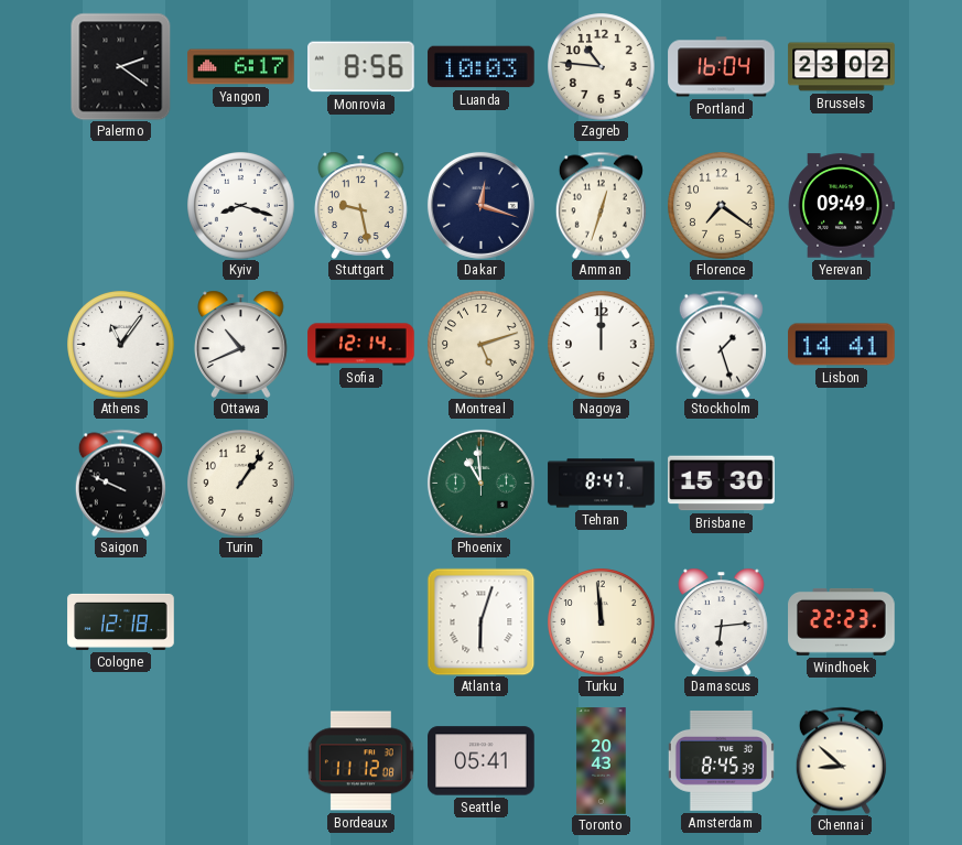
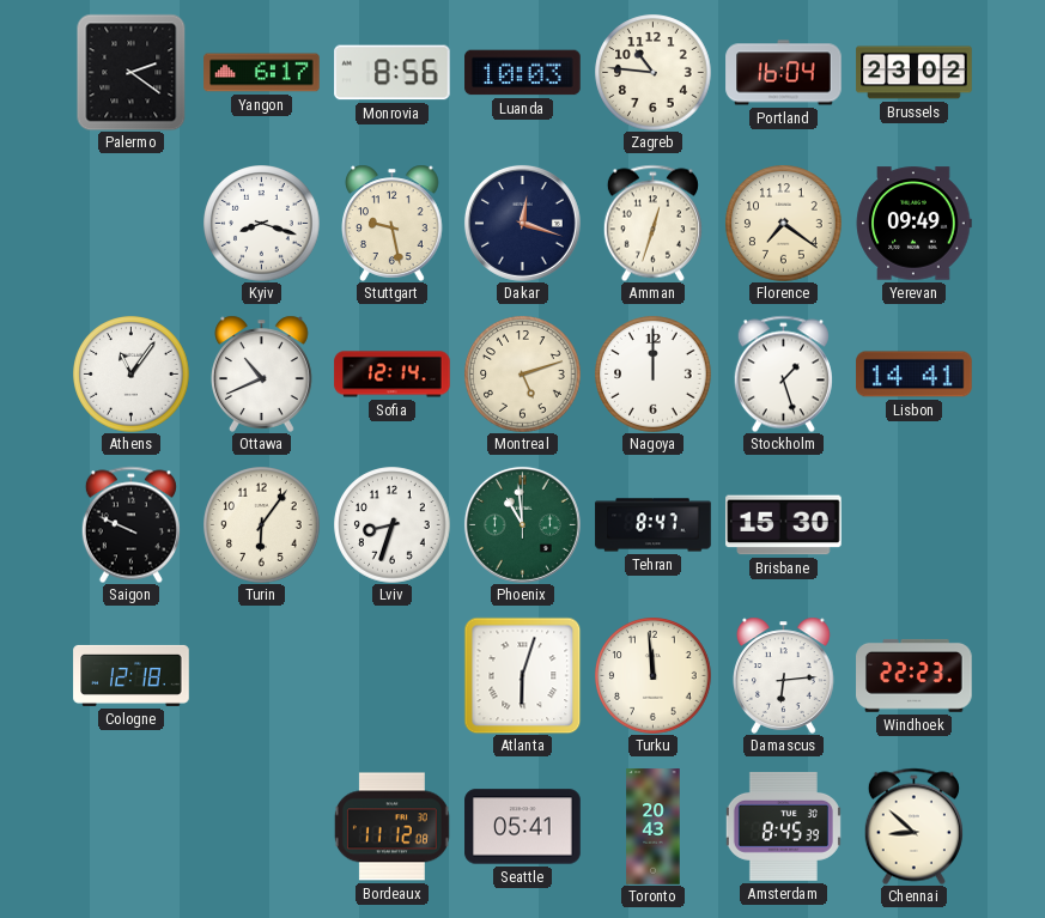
Turin: 1:06 -> 6:06
Lviv: none -> 8:33
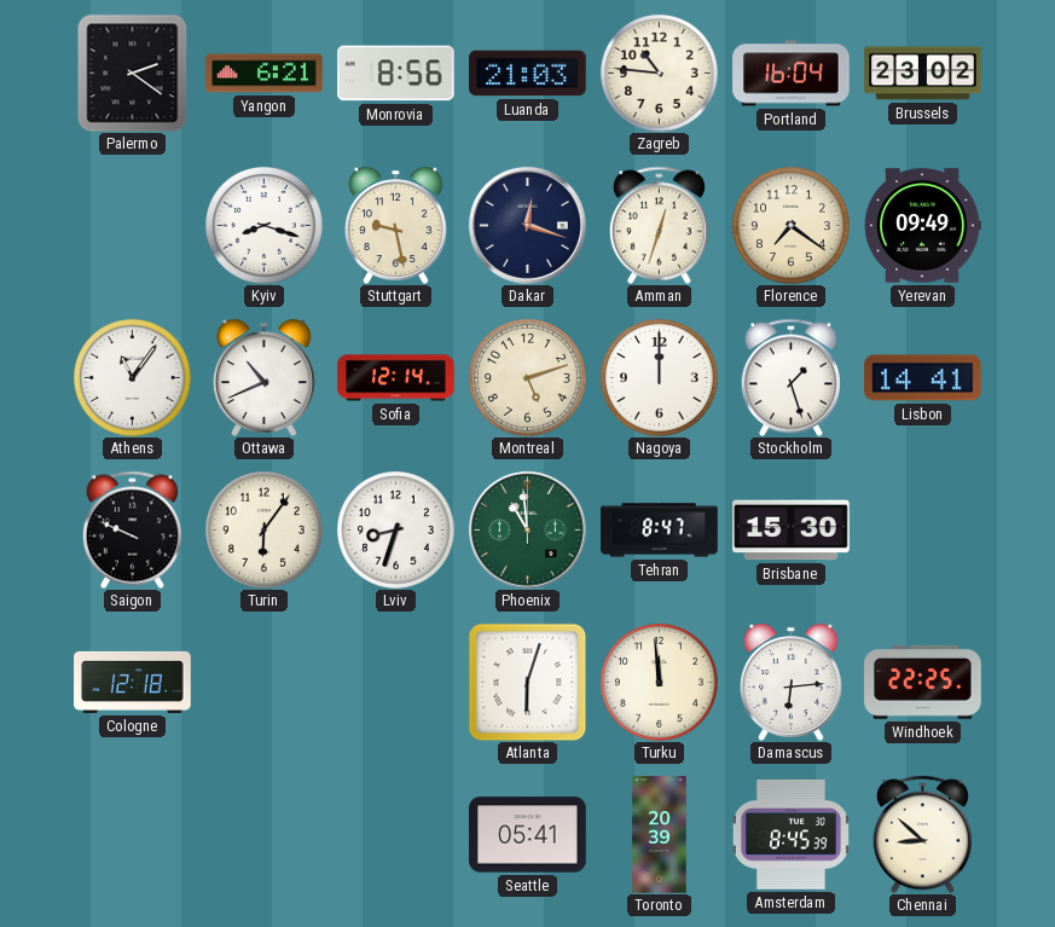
Yangon: 6:17 -> 6:21
Luanda: 10:03 -> 21:03
Windhoek: 22:23 -> 22:25
Bordeaux: 11:12 -> none
Toronto: 20:43 -> 20:39
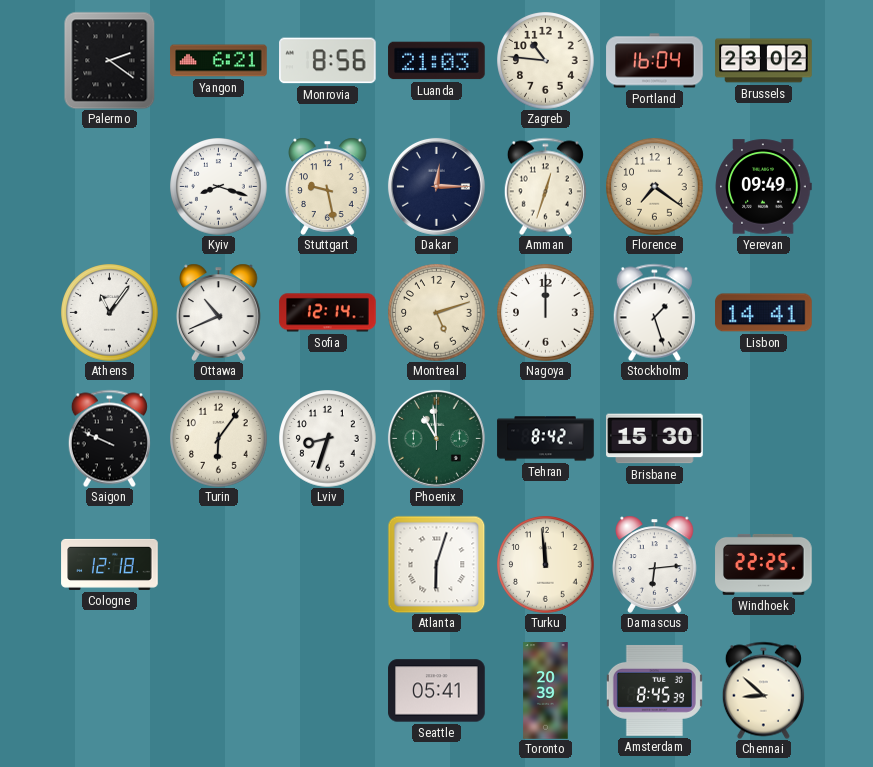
Dakar: 12:18 -> 12:15
Tehran: 8:47 -> 8:42
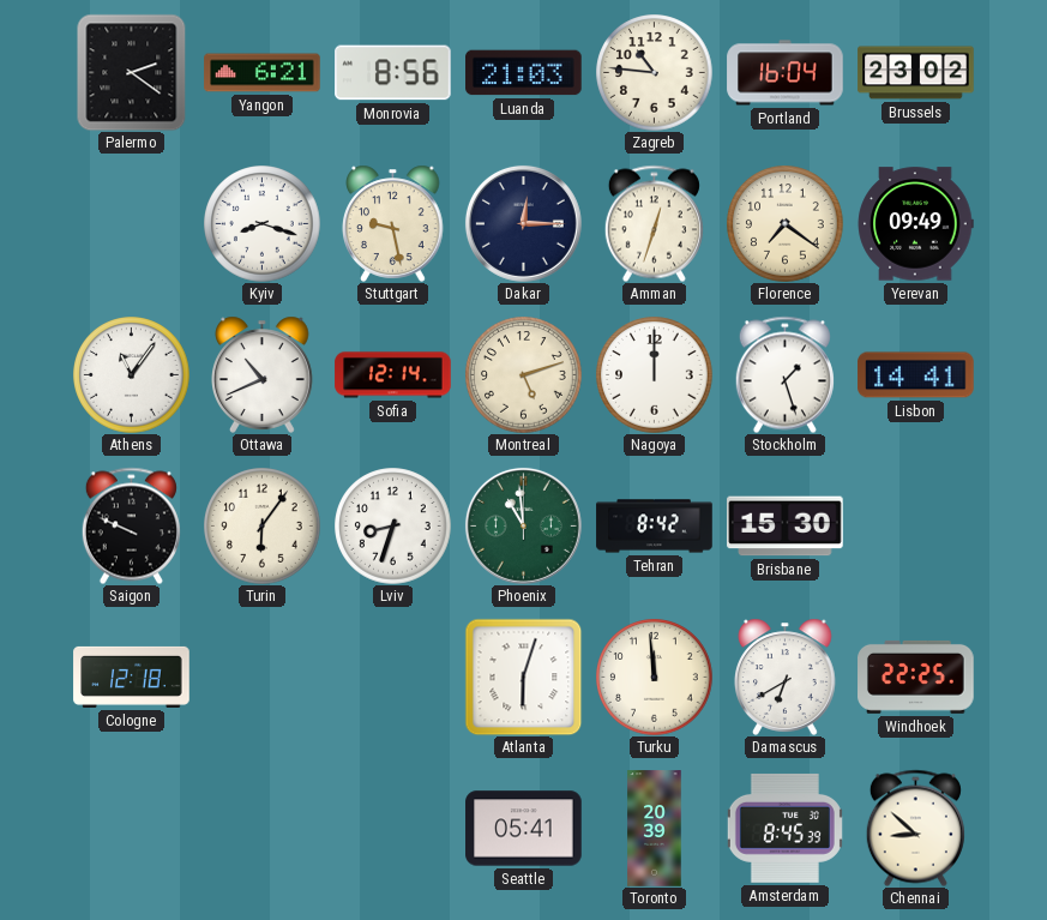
Damascus: 6:14 -> 6:40
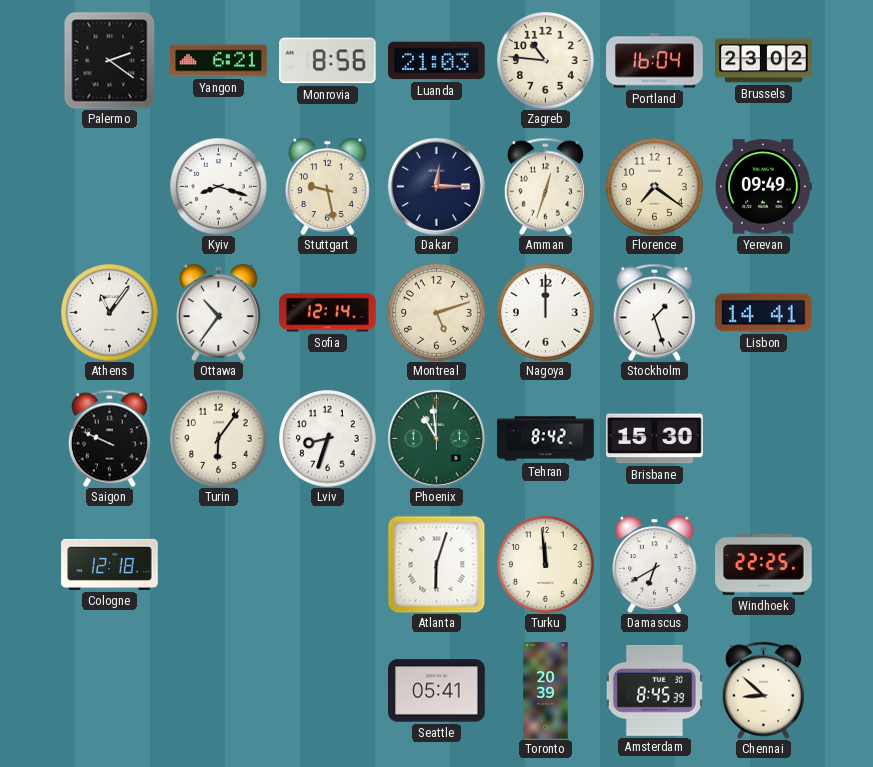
Ottawa: 10:41 -> 10:36
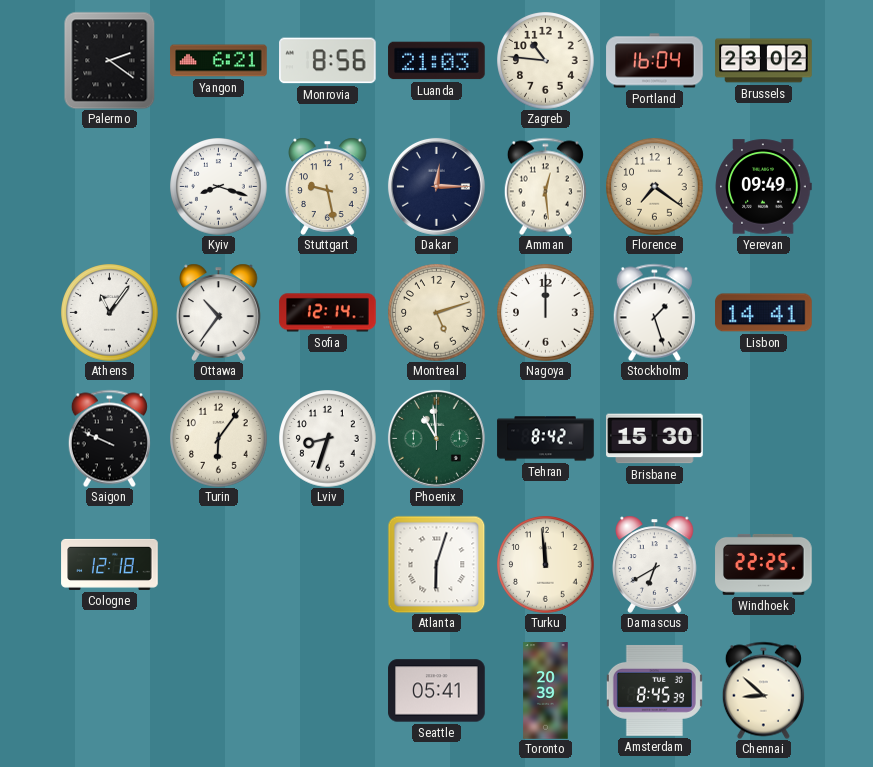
Amman: 12:33 -> 12:29
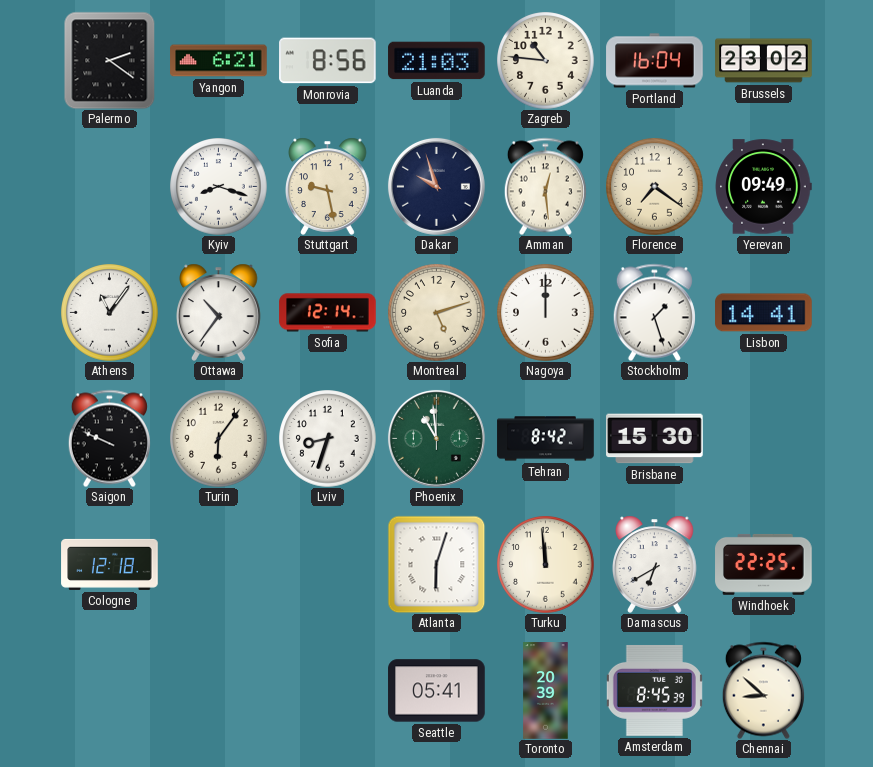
Dakar: 12:15 -> 9:57
